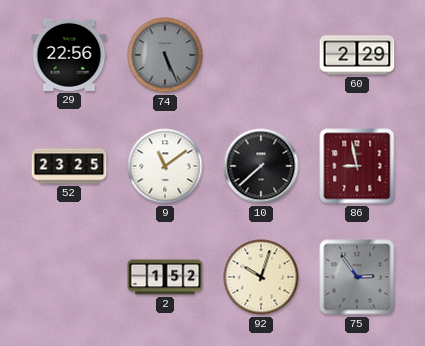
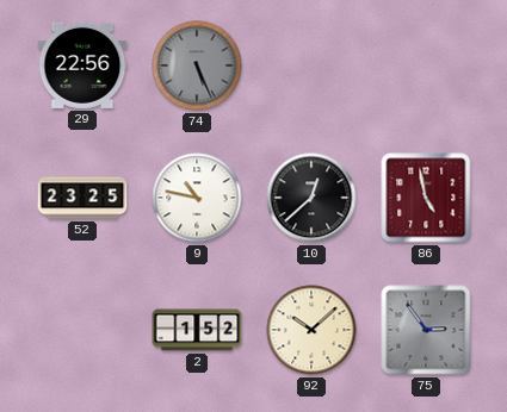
60: 2:29 -> none
9: 11:09 -> 10:47
10: 7:38 -> 12:38
86: 8:58 -> 4:58
92: 10:03 -> 10:08
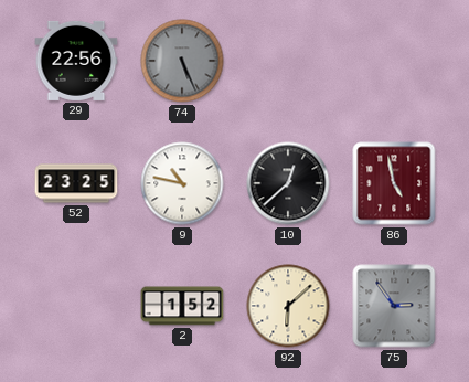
92: 10:08 -> 6:08
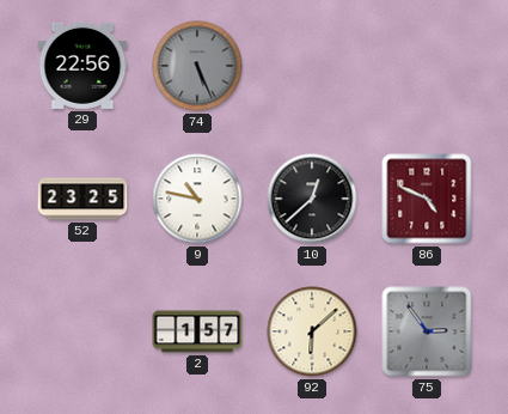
86: 4:58 -> 4:49
2: 1:52 -> 1:57
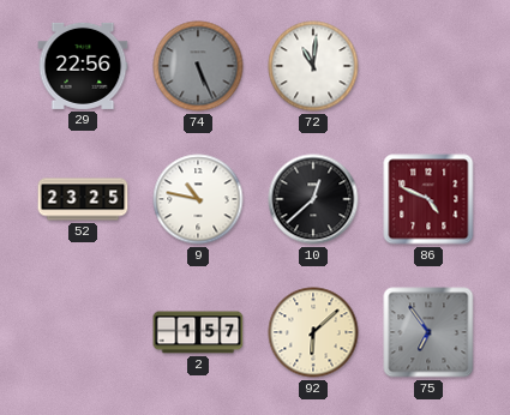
72: none -> 11:01
75: 2:54 -> 6:54
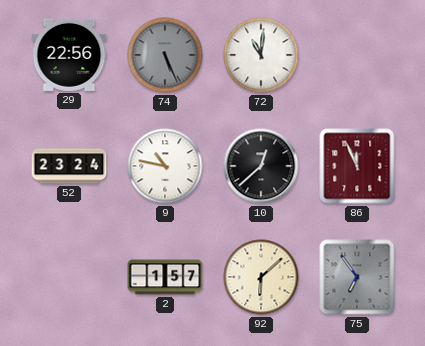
52: 23:25 -> 23:24
86: 4:49 -> 11:56
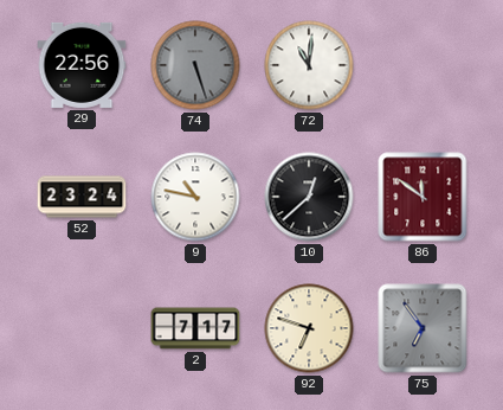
74: 5:26 -> 5:27
86: 11:56 -> 11:51
2: 1:57 -> 7:17
92: 6:08 -> 6:48
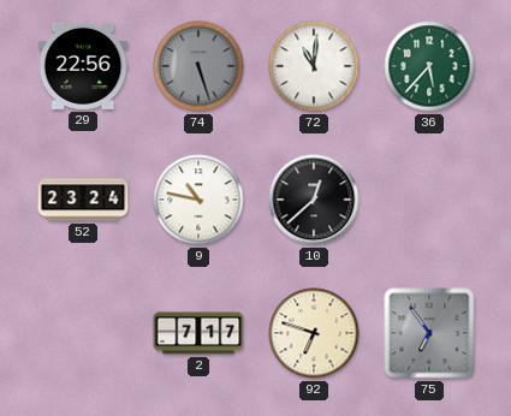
36: none -> 5:37
86: 11:51 -> none
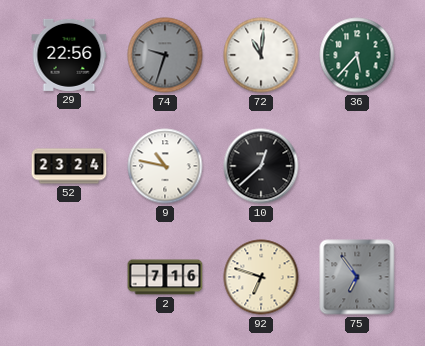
74: 5:27 -> 9:33
2: 7:17 -> 7:16
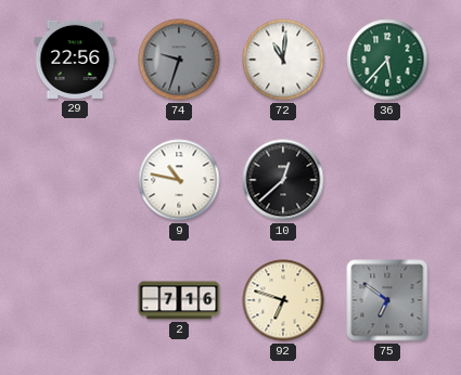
52: 23:24 -> none
75: 6:54 -> 6:51
